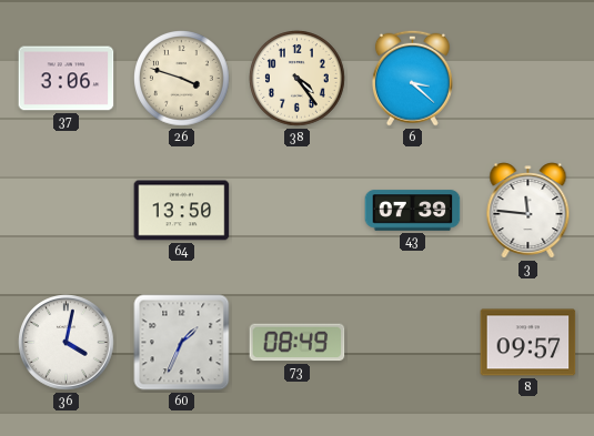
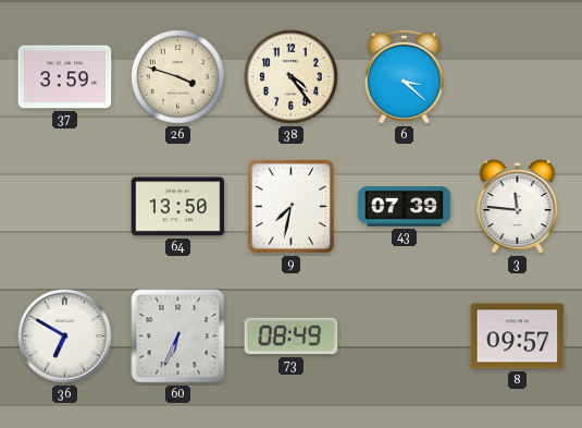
37: 3:06 -> 3:59
9: none -> 7:32
36: 4:02 -> 6:50
60: 1:34 -> 6:34
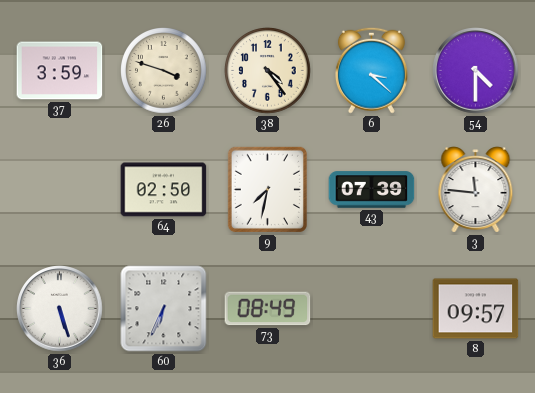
54: none -> 4:30
64: 13:50 -> 02:50
36: 6:50 -> 5:27
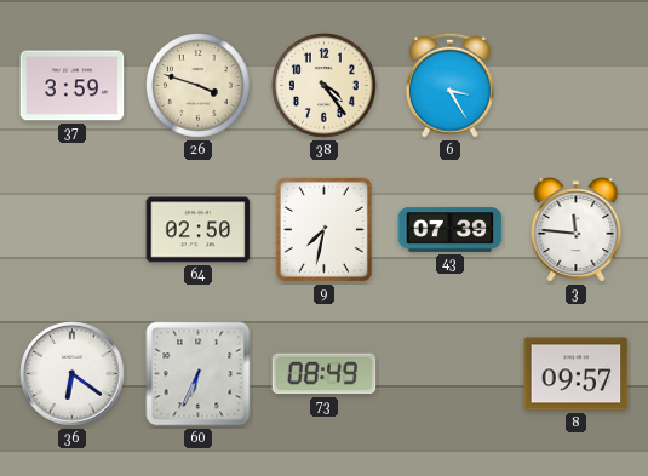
6: 3:22 -> 3:25
54: 4:30 -> none
36: 5:27 -> 6:21
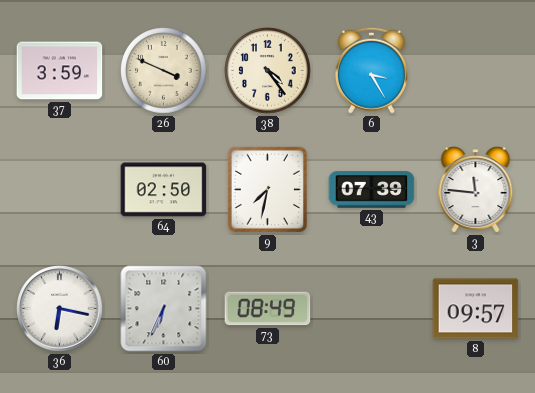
26: 3:48 -> 3:49
36: 6:21 -> 6:17
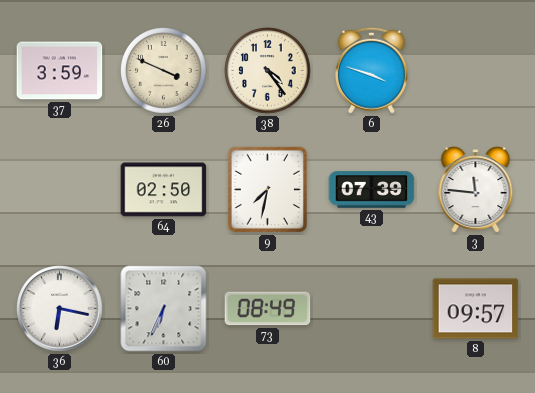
6: 3:25 -> 3:48
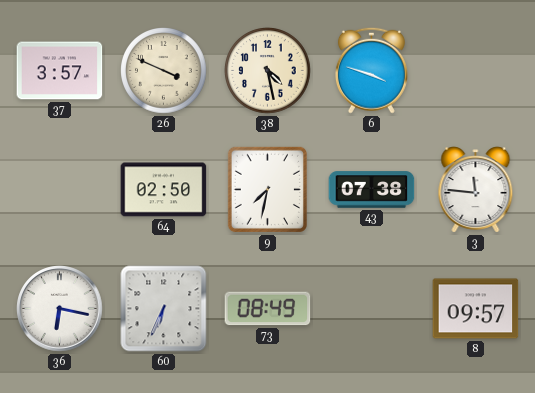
37: 3:59 -> 3:57
38: 4:24 -> 4:28
43: 07:39 -> 07:38
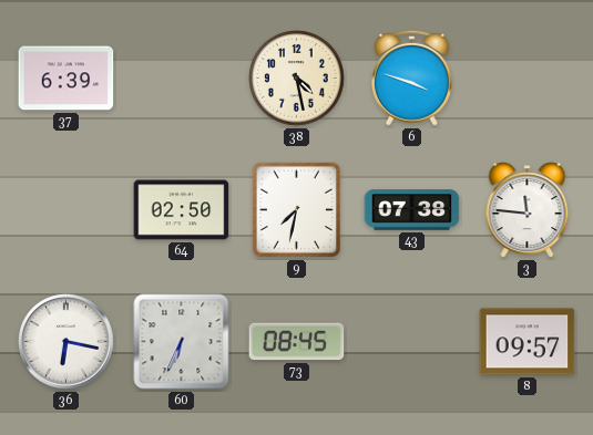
37: 3:57 -> 6:39
26: 3:49 -> none
73: 08:49 -> 08:45
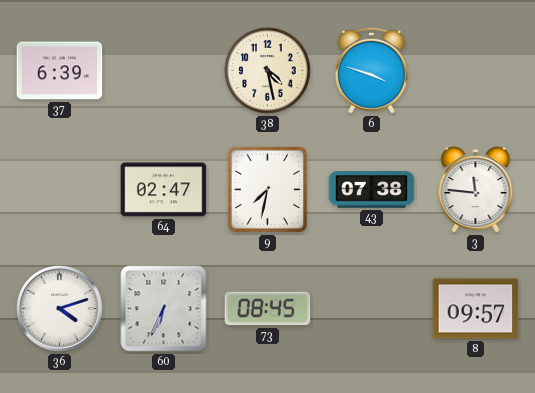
64: 02:50 -> 02:47
36: 6:17 -> 4:12
